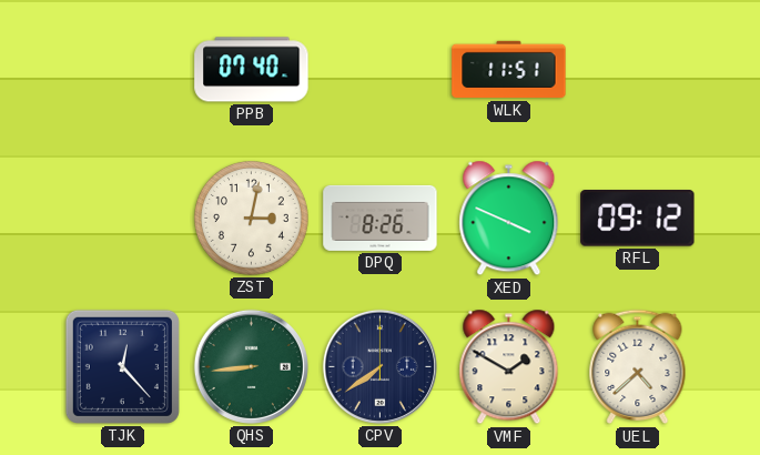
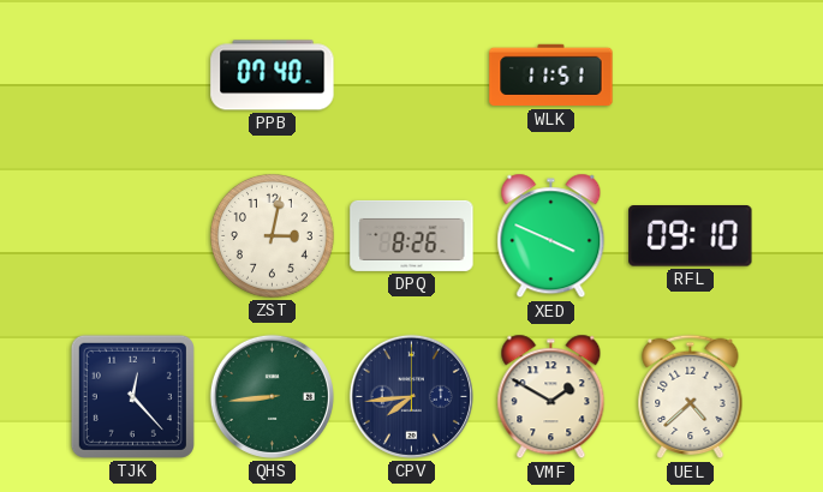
RFL: 09:12 -> 09:10
CPV: 7:39 -> 7:44
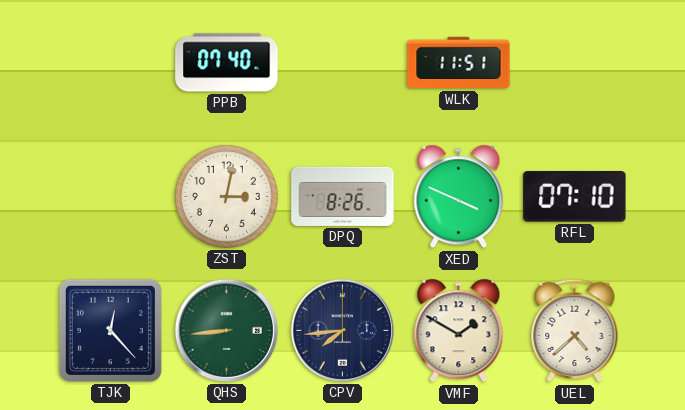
RFL: 09:10 -> 07:10
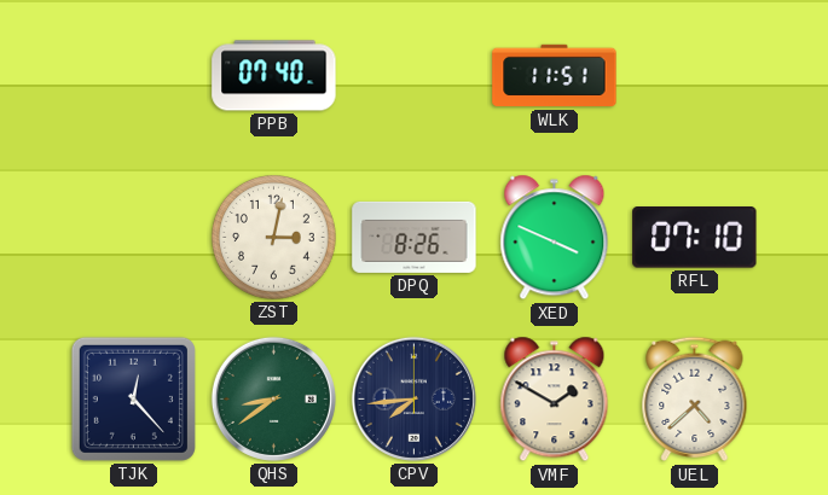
QHS: 8:44 -> 8:39
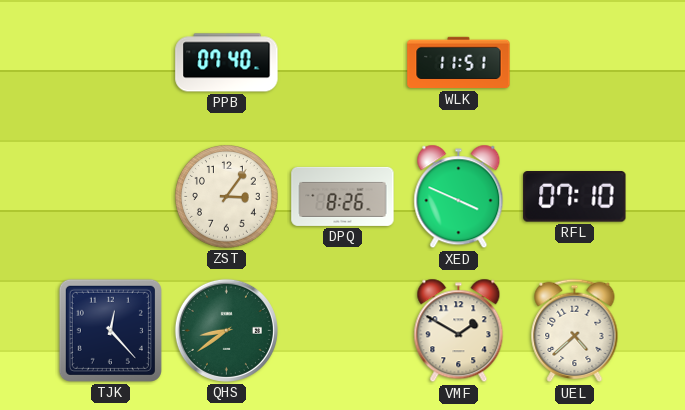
ZST: 3:02 -> 3:06
CPV: 7:44 -> none
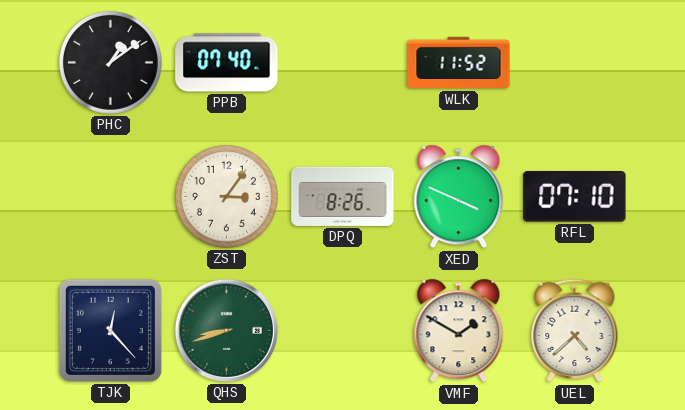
PHC: none -> 1:09
WLK: 11:51 -> 11:52
QHS: 8:39 -> 8:42
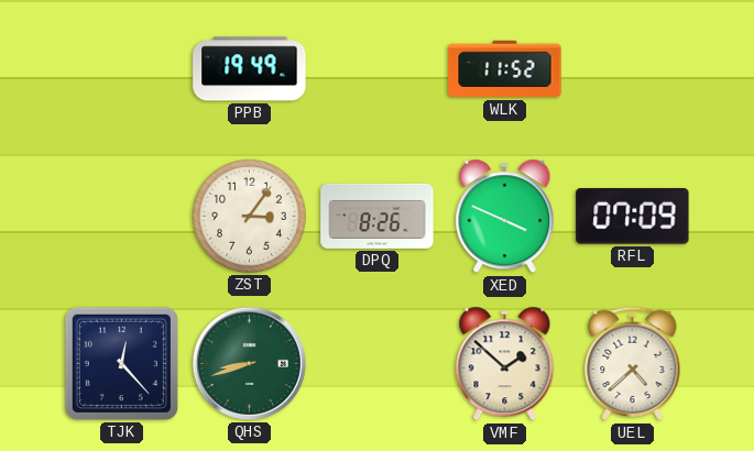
PHC: 1:09 -> none
PPB: 07:40 -> 19:49
RFL: 07:10 -> 07:09
VMF: 1:50 -> 1:52
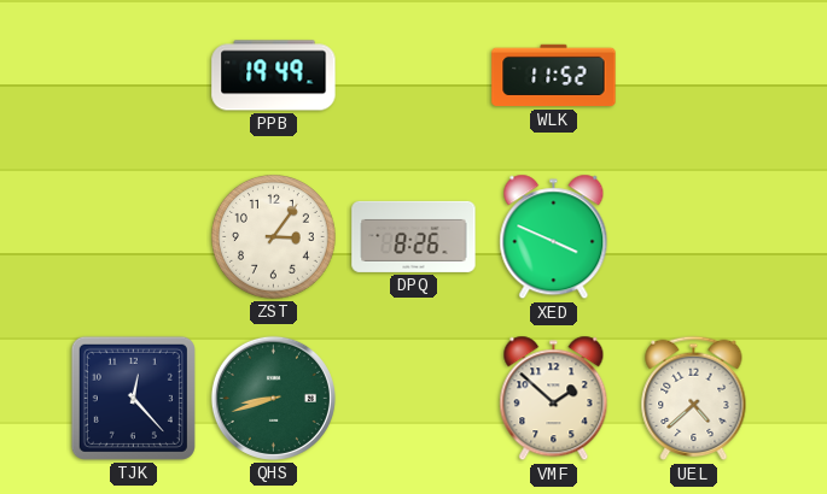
RFL: 07:09 -> none
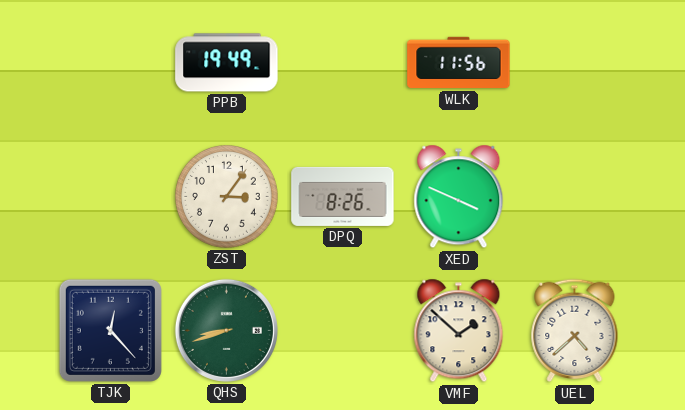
WLK: 11:52 -> 11:56
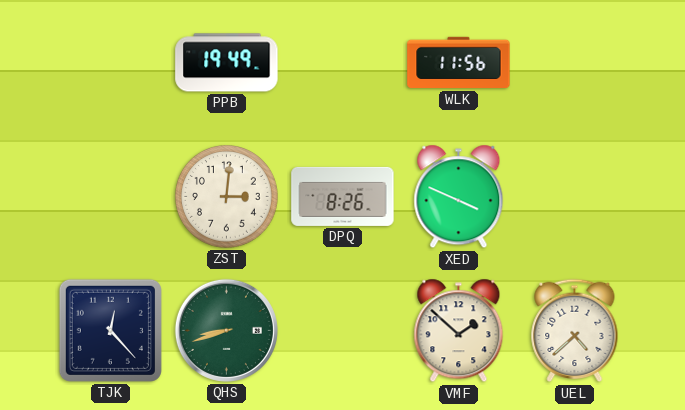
ZST: 3:06 -> 3:01
